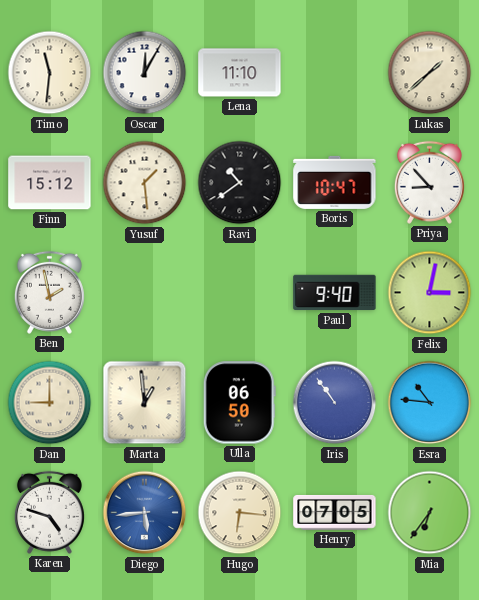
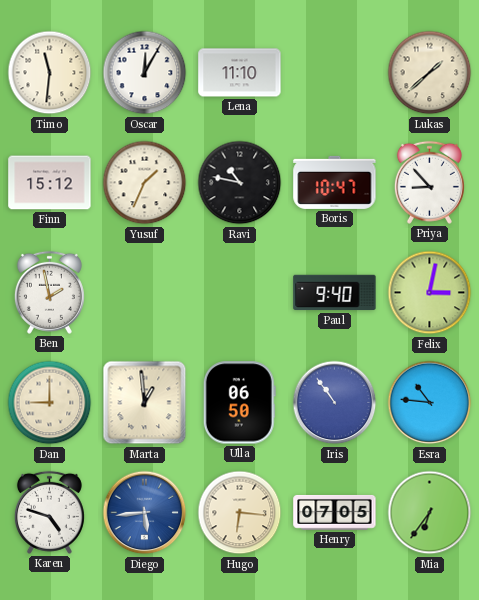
Yusuf: 1:29 -> 1:34
Ravi: 10:39 -> 10:47
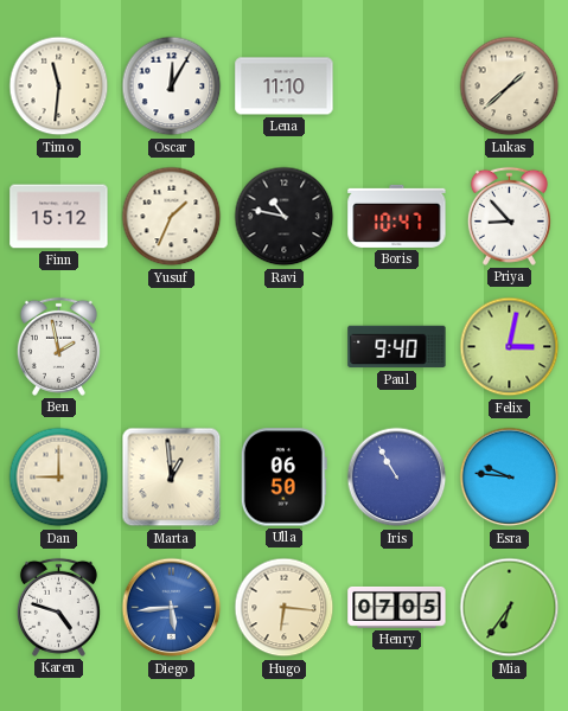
Iris: 10:54 -> 10:55
Esra: 10:46 -> 9:46
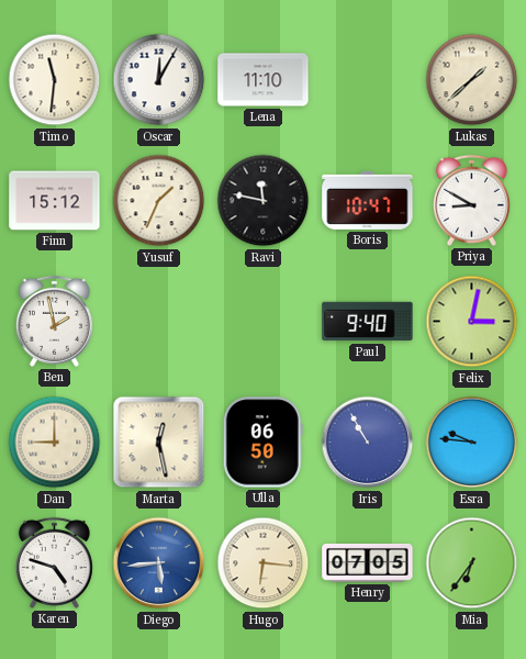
Ravi: 10:47 -> 11:47
Priya: 8:53 -> 8:50
Marta: 12:59 -> 12:28
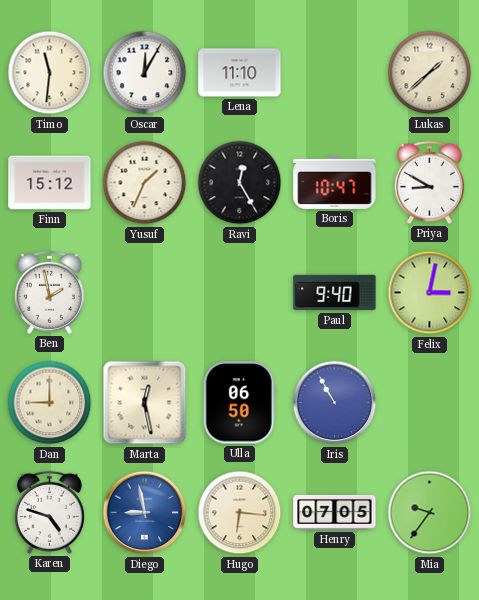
Ravi: 11:47 -> 12:25
Esra: 9:46 -> none
Diego: 5:44 -> 8:58
Mia: 6:36 -> 9:36
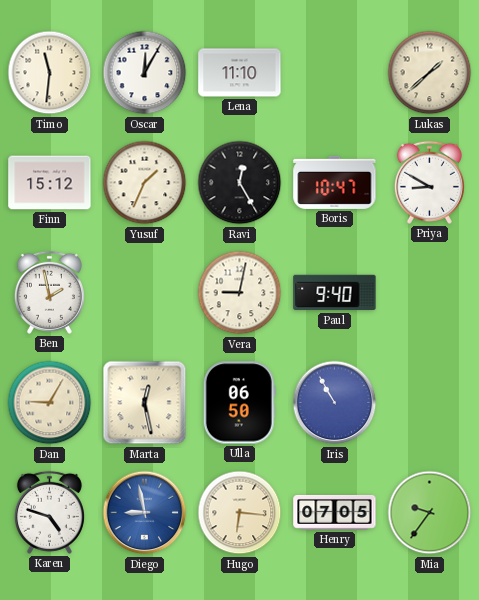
Vera: none -> 9:02
Felix: 3:02 -> none
Dan: 9:00 -> 9:05
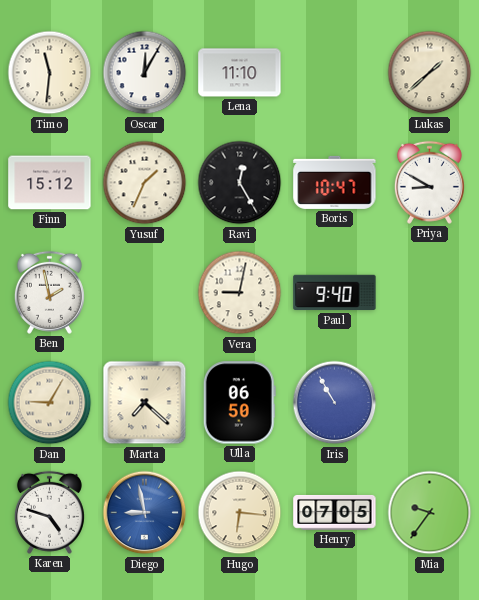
Marta: 12:28 -> 7:22
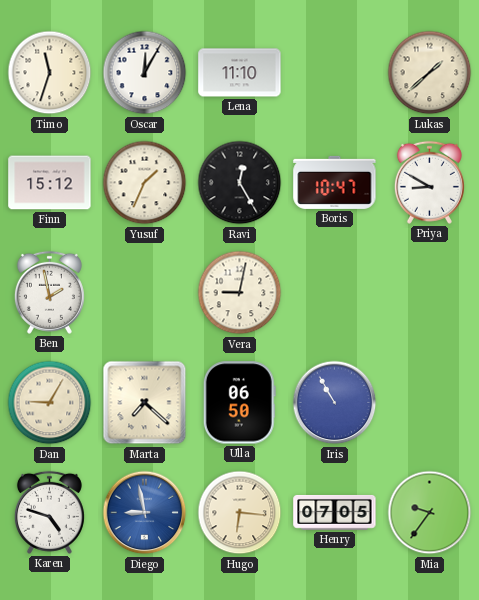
Timo: 11:31 -> 11:33
Paul: 9:40 -> none
